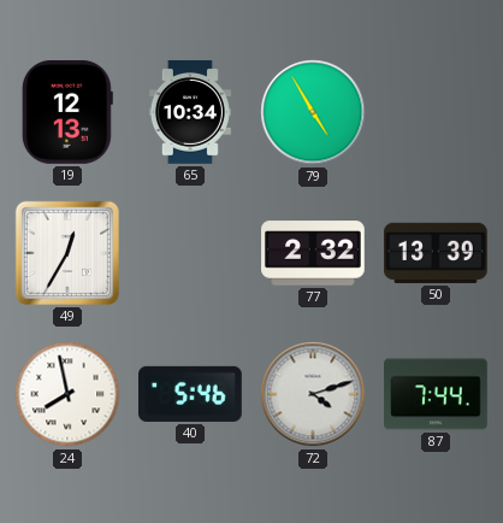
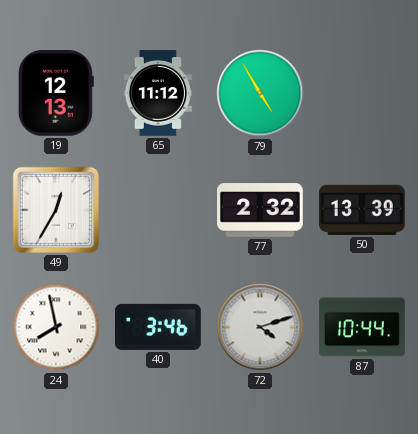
65: 10:34 -> 11:12
40: 5:46 -> 3:46
87: 7:44 -> 10:44
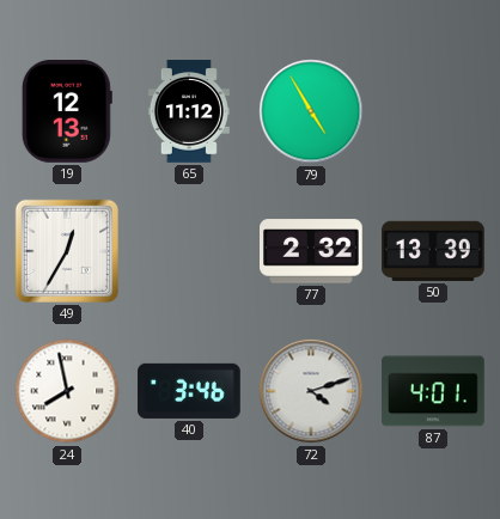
87: 10:44 -> 4:01
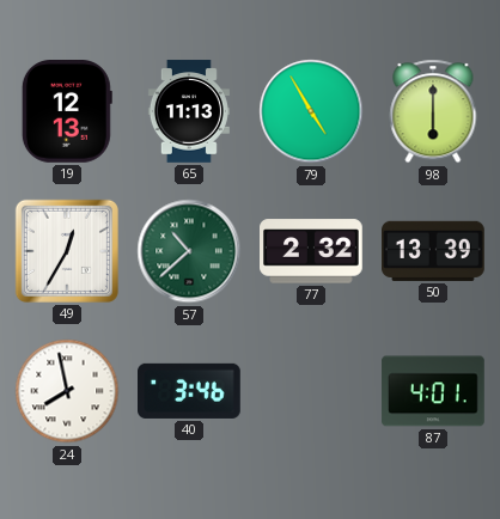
65: 11:12 -> 11:13
98: none -> 6:00
57: none -> 10:38
72: 4:12 -> none
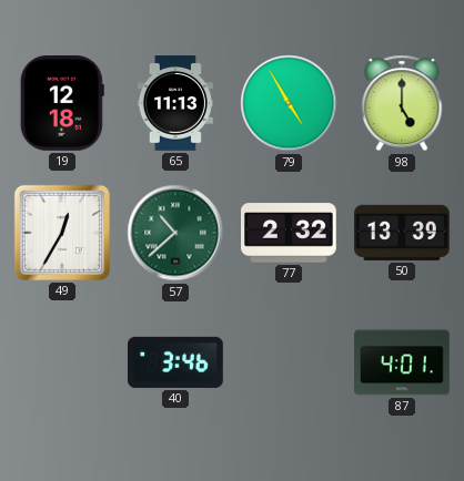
19: 12:13 -> 12:18
98: 6:00 -> 5:00
24: 7:58 -> none
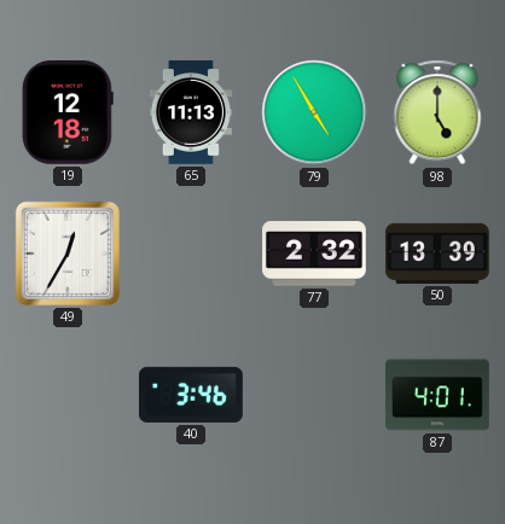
57: 10:38 -> none
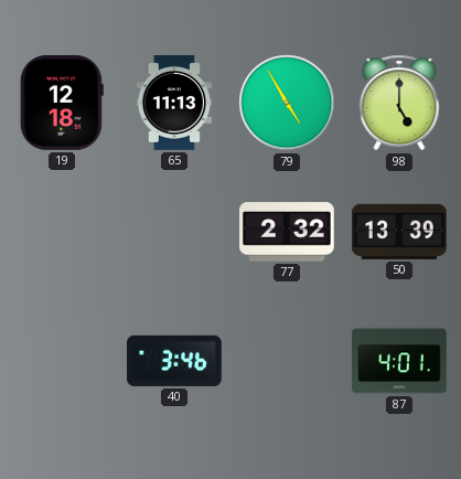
49: 12:35 -> none
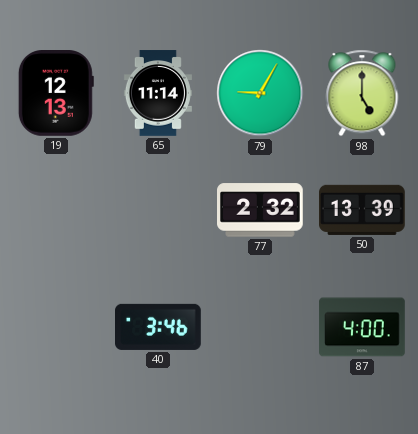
19: 12:18 -> 12:13
65: 11:13 -> 11:14
79: 4:55 -> 9:05
87: 4:01 -> 4:00
